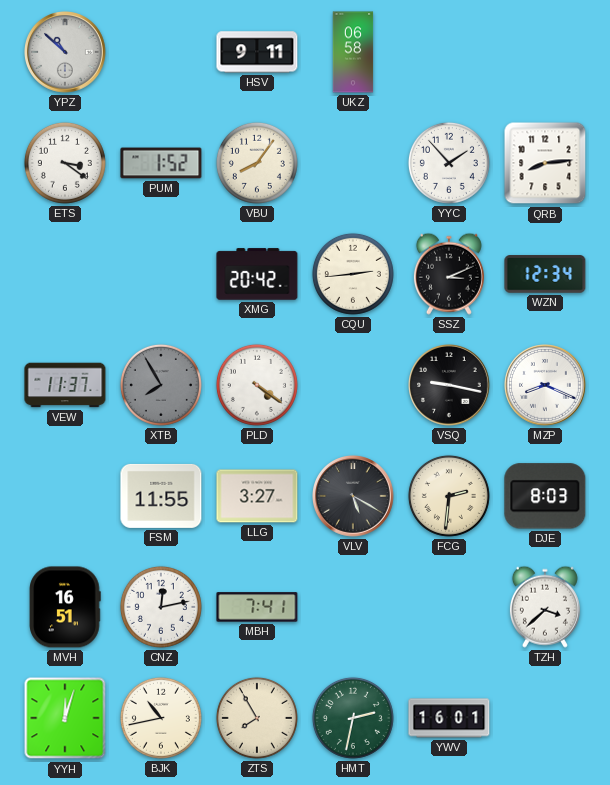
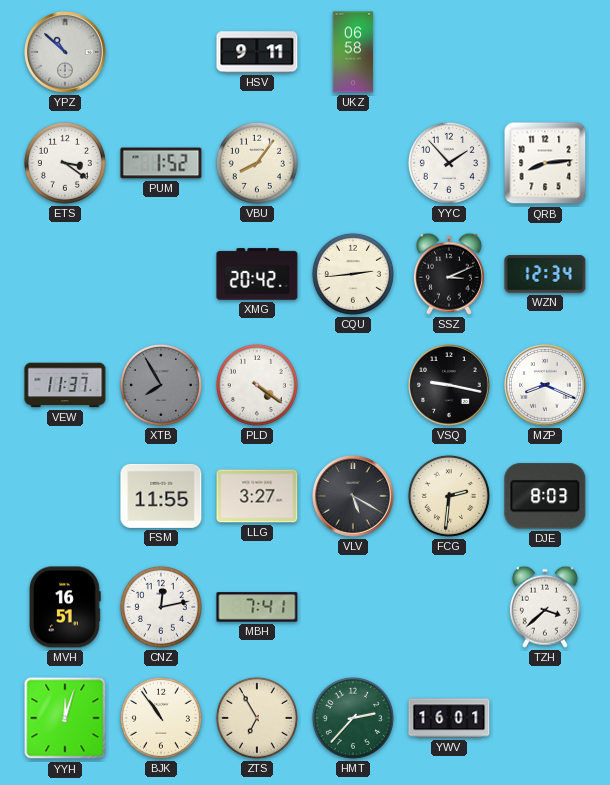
BJK: 10:43 -> 10:54
ZTS: 7:55 -> 6:55
HMT: 2:32 -> 2:37
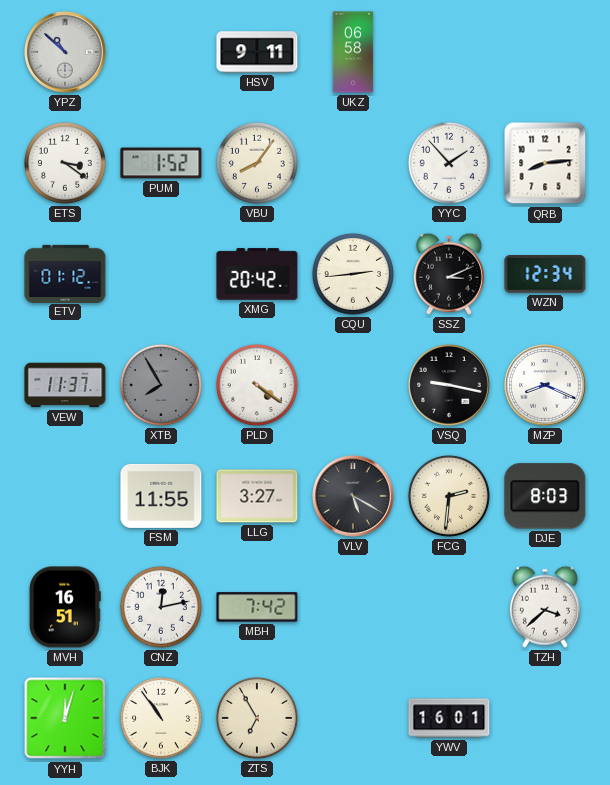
ETV: none -> 01:12
MBH: 7:41 -> 7:42
HMT: 2:37 -> none
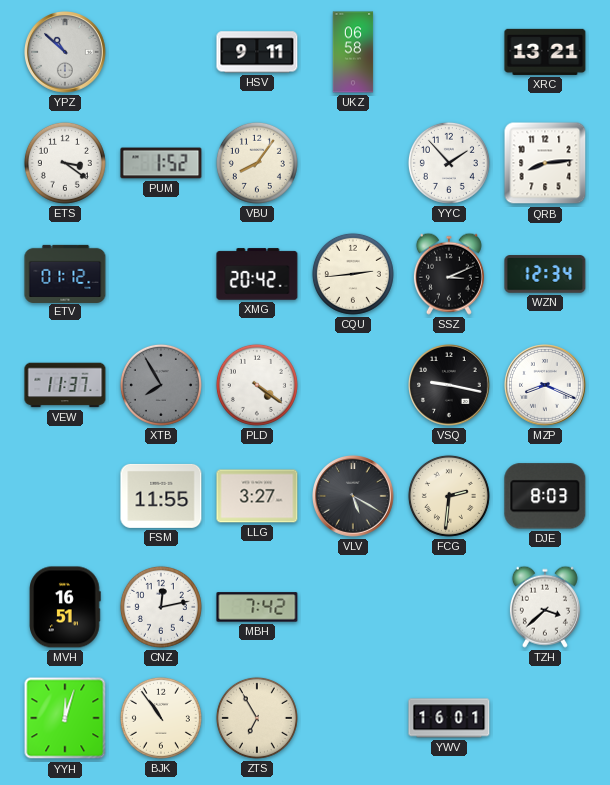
XRC: none -> 13:21
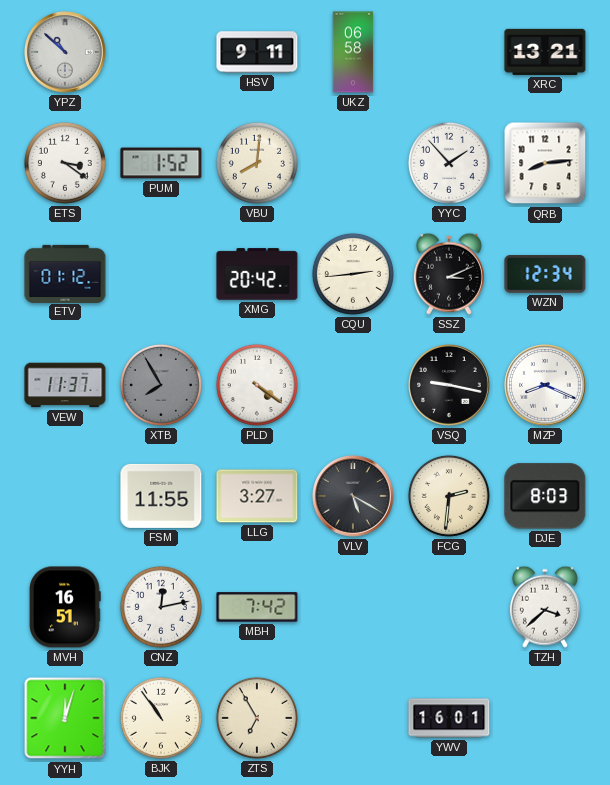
VBU: 8:06 -> 8:01
